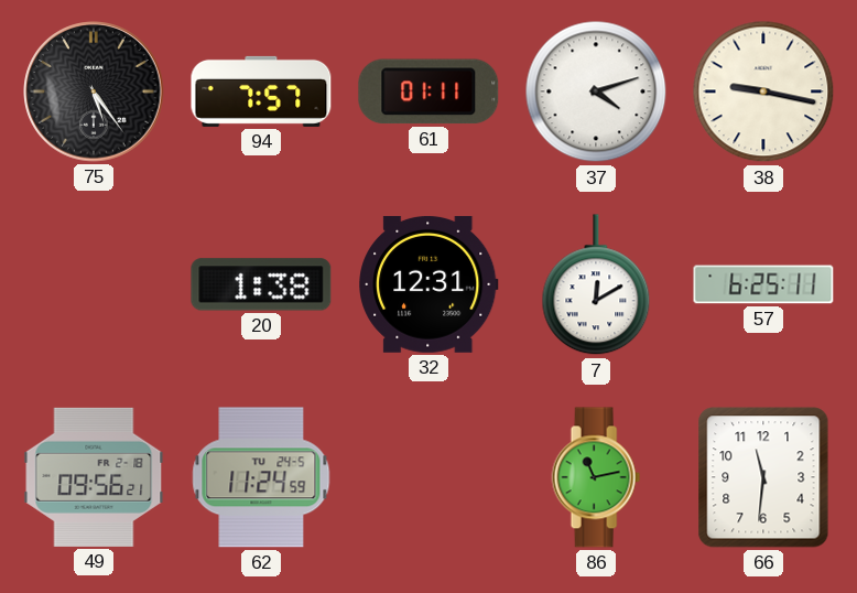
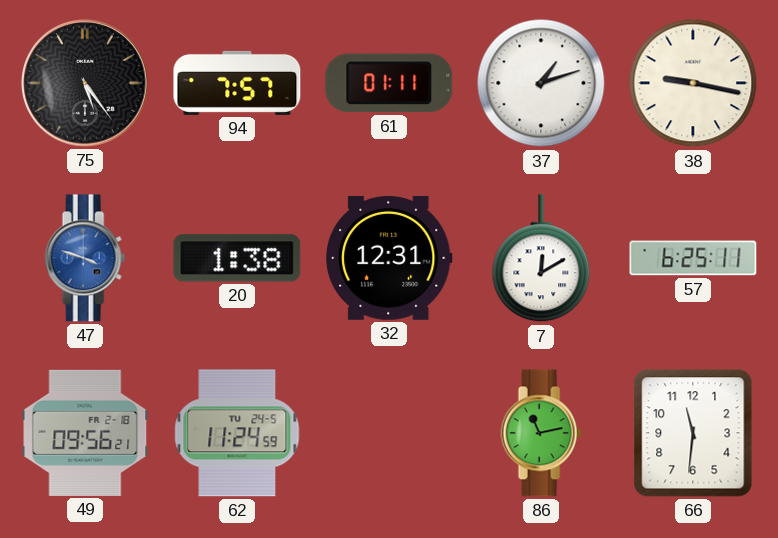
37: 4:12 -> 1:12
47: none -> 3:48
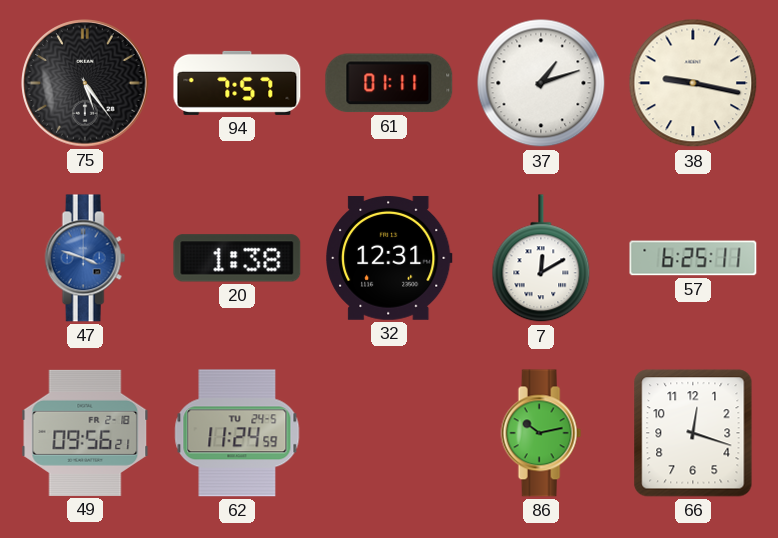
86: 11:13 -> 10:13
66: 11:31 -> 12:18
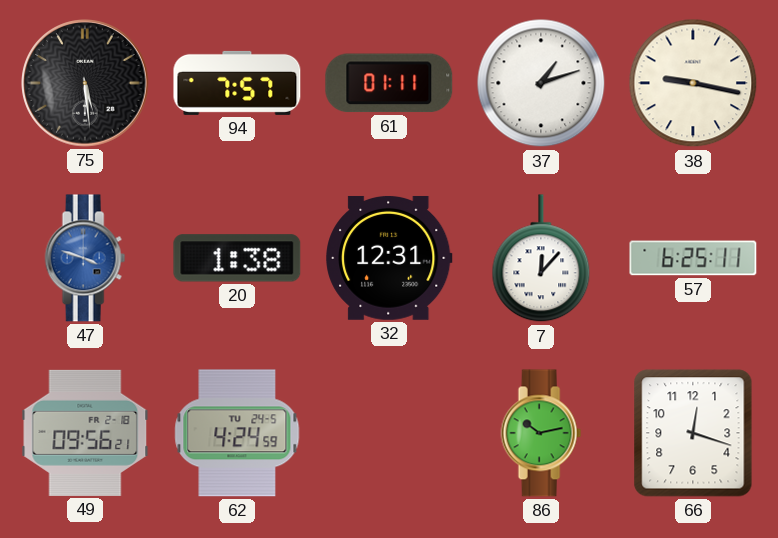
75: 5:24 -> 5:29
7: 12:10 -> 12:07
62: 11:24 -> 4:24
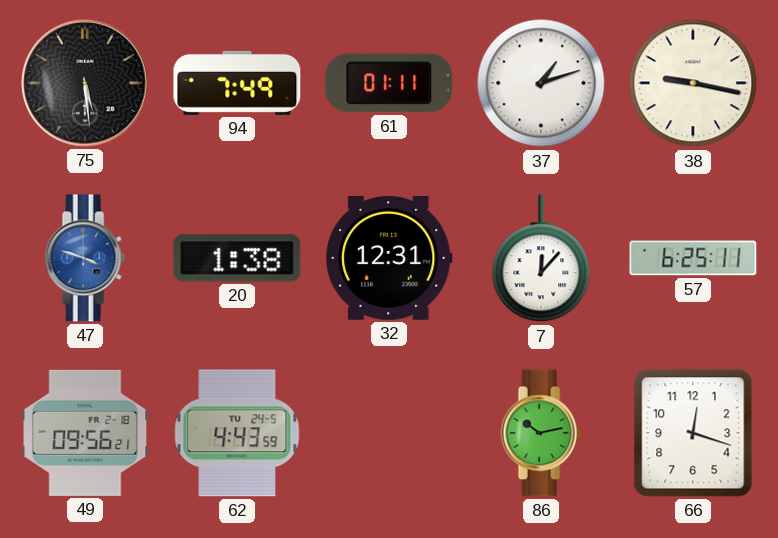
94: 7:57 -> 7:49
62: 4:24 -> 4:43
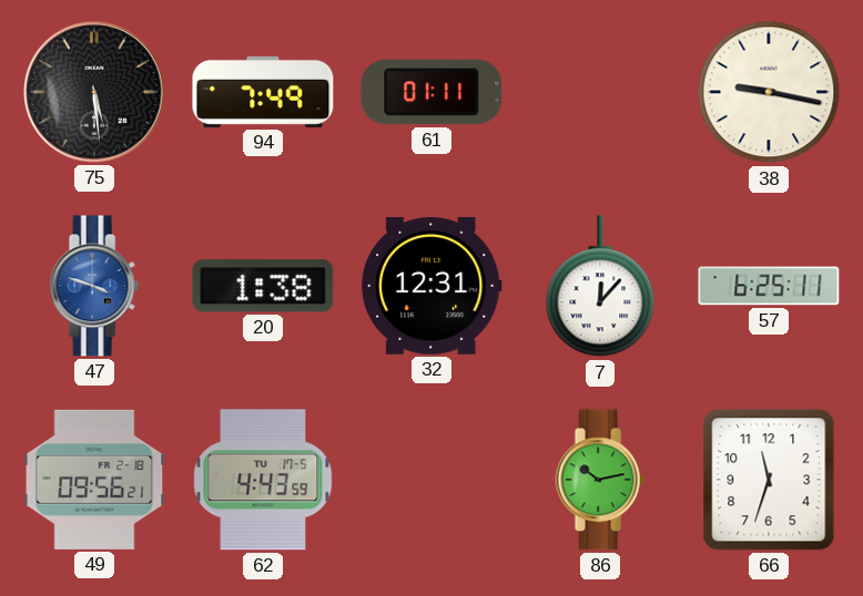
37: 1:12 -> none
62 date: TU 24-5 -> TU 17-5
66: 12:18 -> 11:33
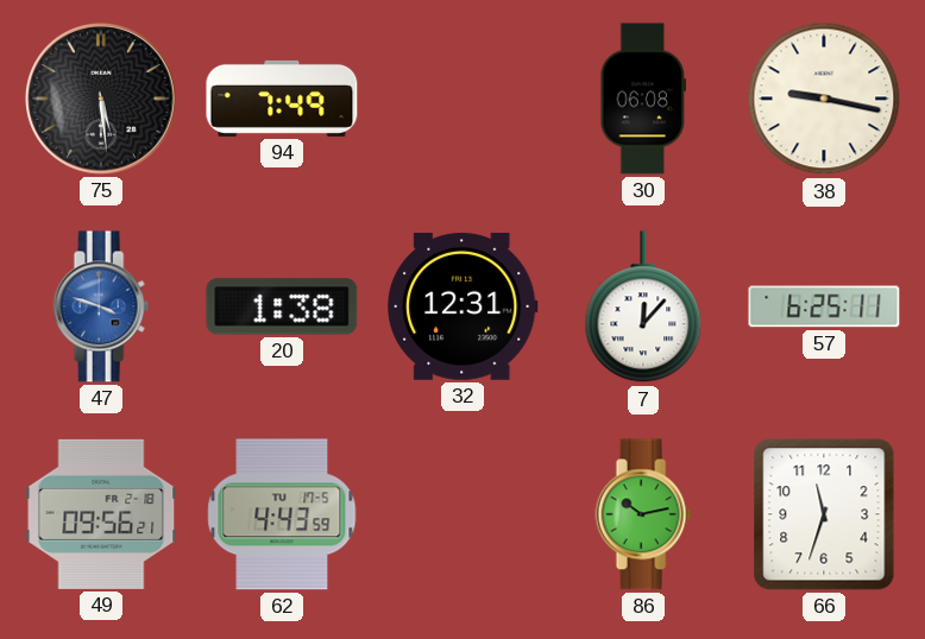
61: 01:11 -> none
30: none -> 06:08
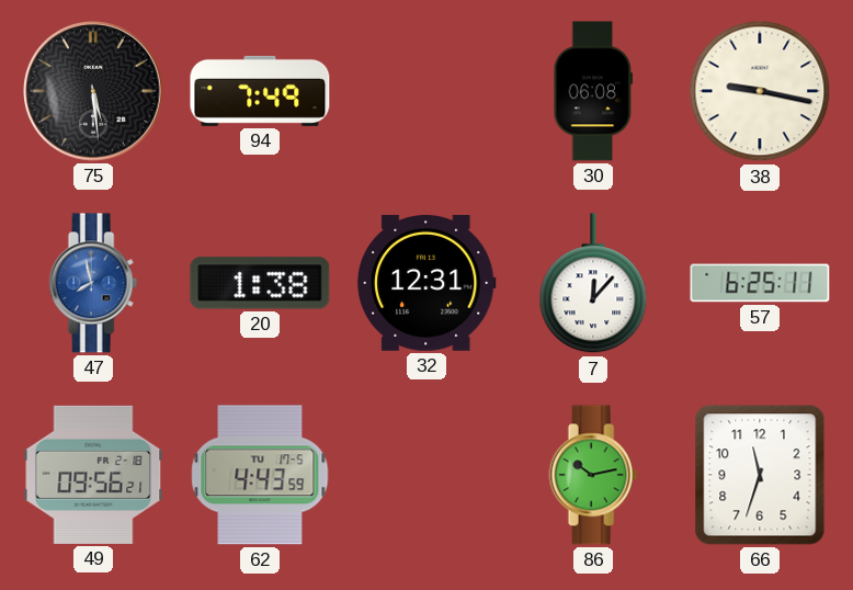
47: 3:48 -> 7:58
